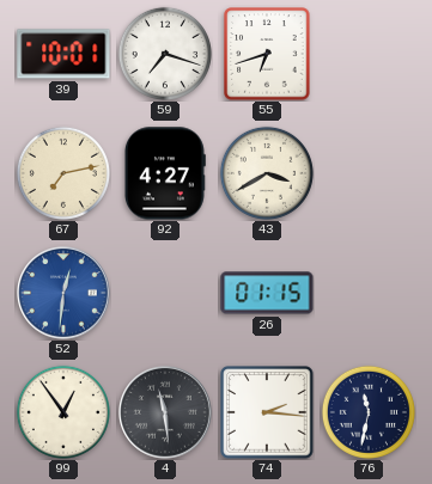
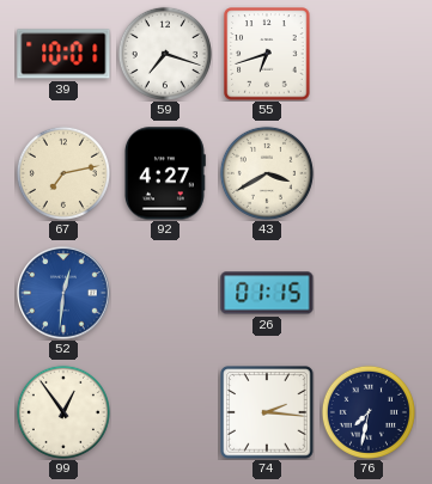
4: 11:29 -> none
76: 11:32 -> 7:32
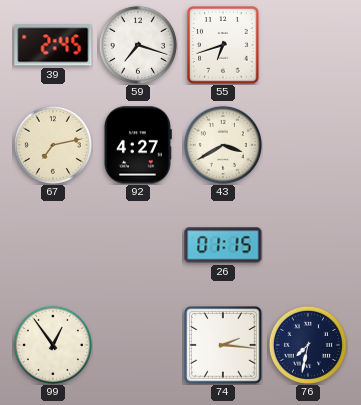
39: 10:01 -> 2:45
52: 12:31 -> none
